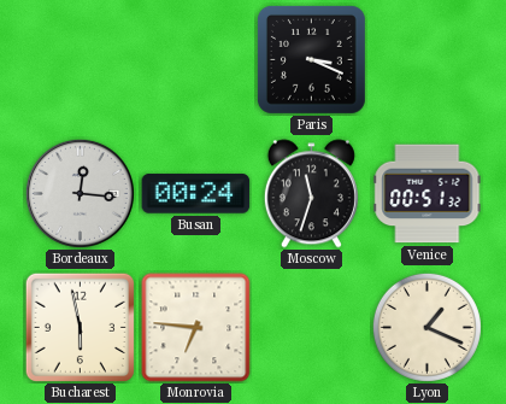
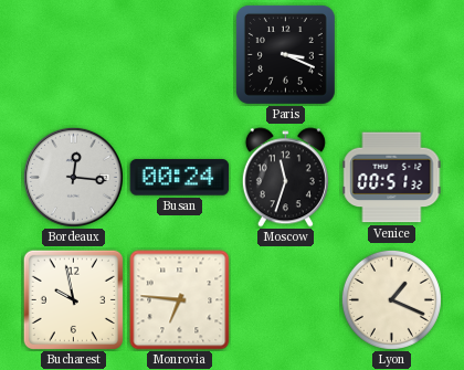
Bucharest: 5:58 -> 9:58
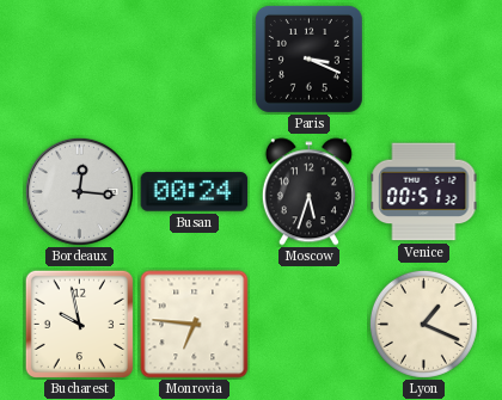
Moscow: 11:33 -> 5:33
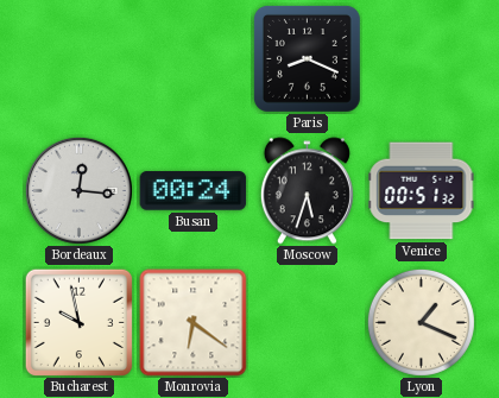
Paris: 3:19 -> 8:19
Monrovia: 6:46 -> 6:21
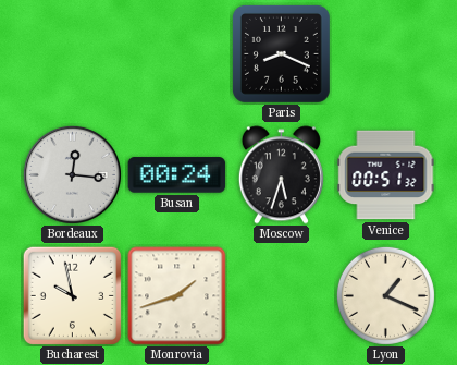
Monrovia: 6:21 -> 1:42
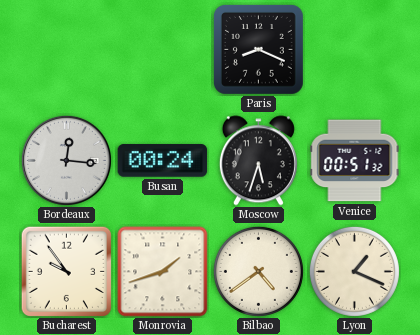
Bucharest: 9:58 -> 9:54
Bilbao: none -> 4:39
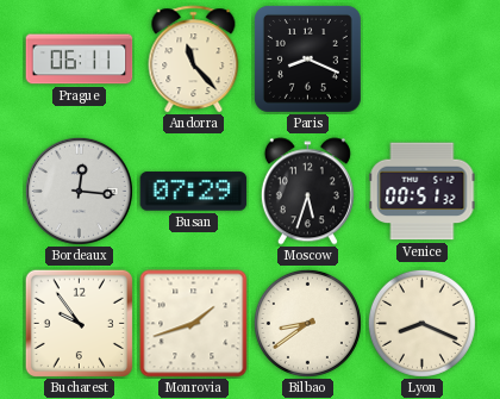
Prague: none -> 06:11
Andorra: none -> 11:23
Busan: 00:24 -> 07:29
Bilbao: 4:39 -> 8:39
Lyon: 1:19 -> 8:19
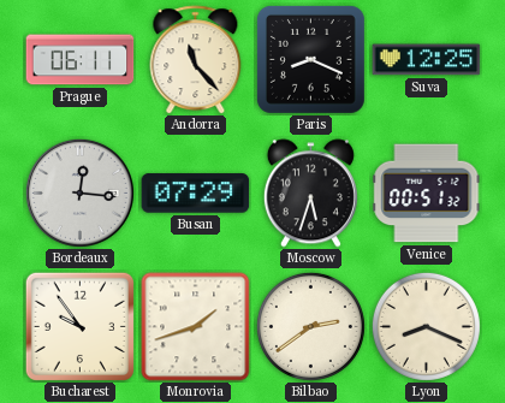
Suva: none -> 12:25
Bilbao: 8:39 -> 2:39
